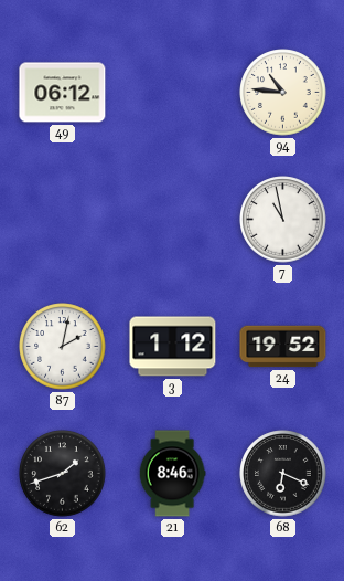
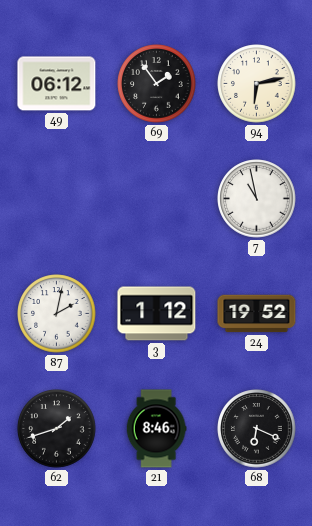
69: none -> 1:54
94: 10:46 -> 6:13
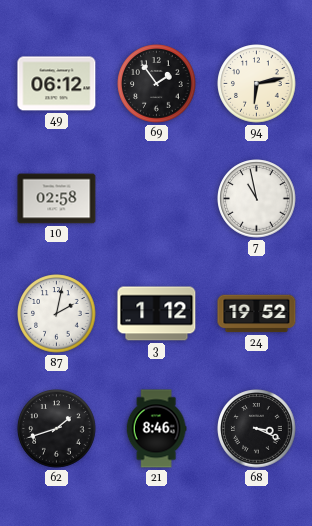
10: none -> 02:58
68: 6:19 -> 3:19
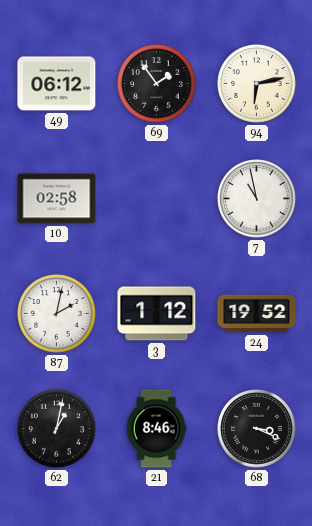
62: 1:42 -> 1:02
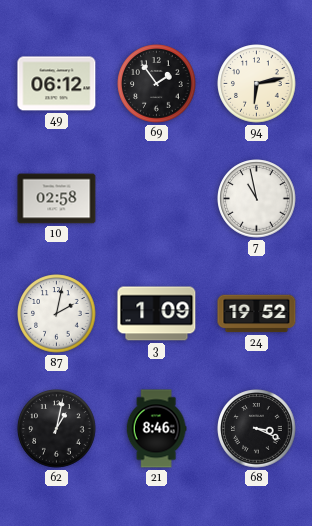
3: 1:12 -> 1:09
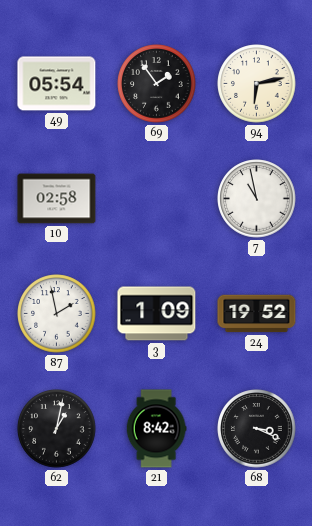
49: 06:12 -> 05:54
87: 2:02 -> 1:58
21: 8:46 -> 8:42
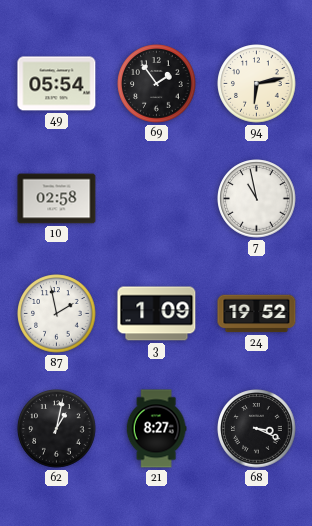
21: 8:42 -> 8:27
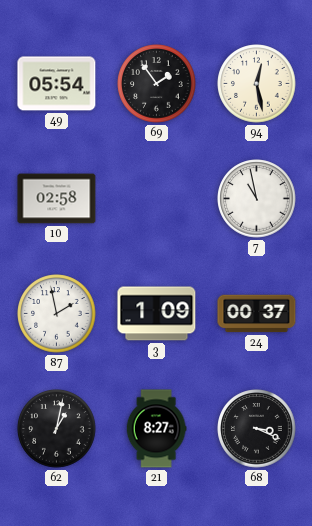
94: 6:13 -> 12:28
24: 19:52 -> 00:37
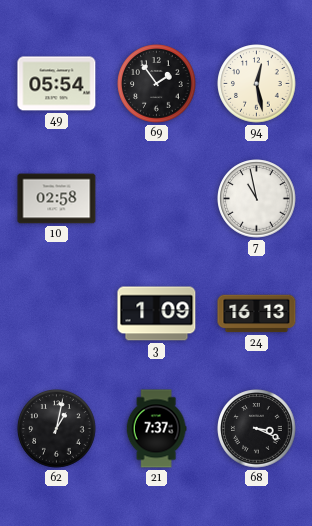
87: 1:58 -> none
24: 00:37 -> 16:13
21: 8:27 -> 7:37
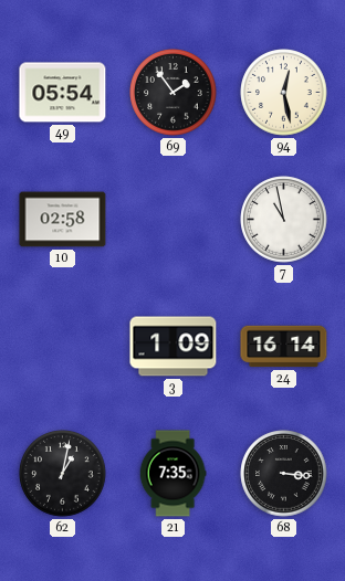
24: 16:13 -> 16:14
21: 7:37 -> 7:35
68: 3:19 -> 3:16
